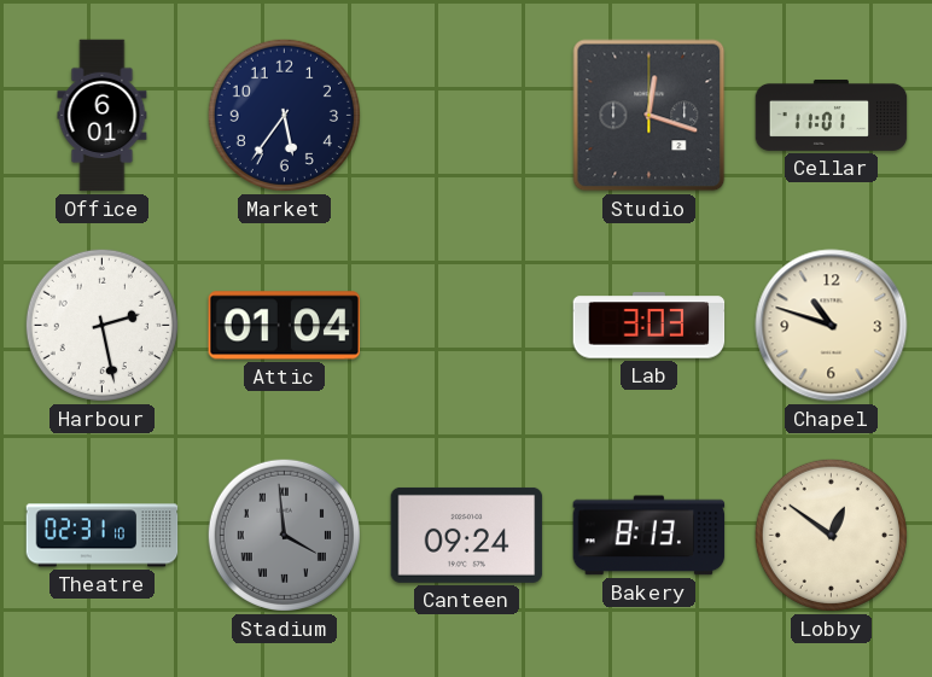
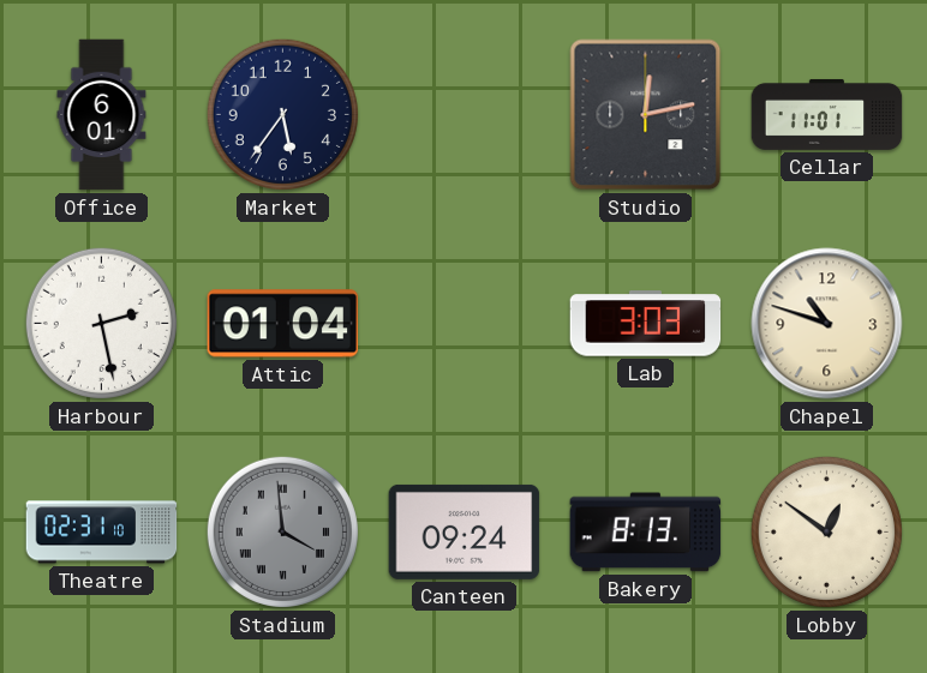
Studio: 12:18 -> 12:13
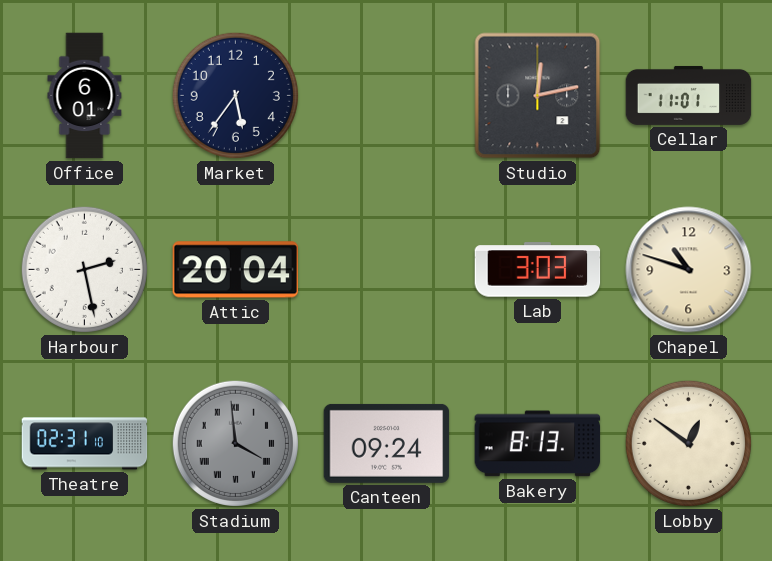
Attic: 01:04 -> 20:04
